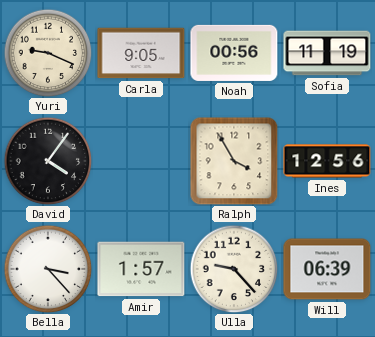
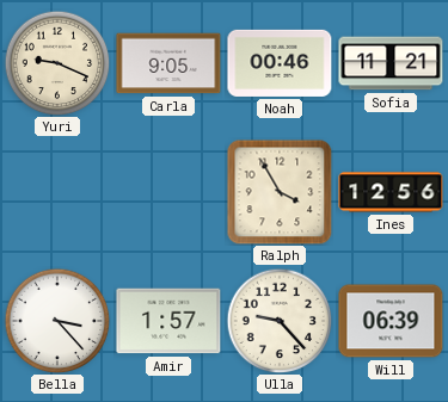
Noah: 00:56 -> 00:46
Sofia: 11:19 -> 11:21
David: 4:06 -> none
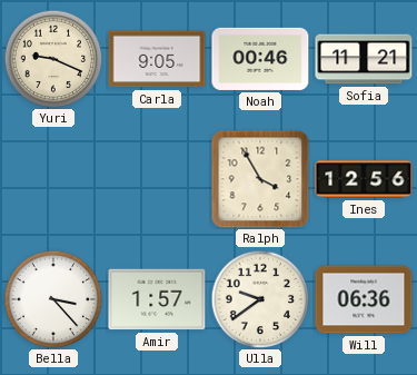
Ulla: 9:23 -> 9:39
Will: 06:39 -> 06:36
